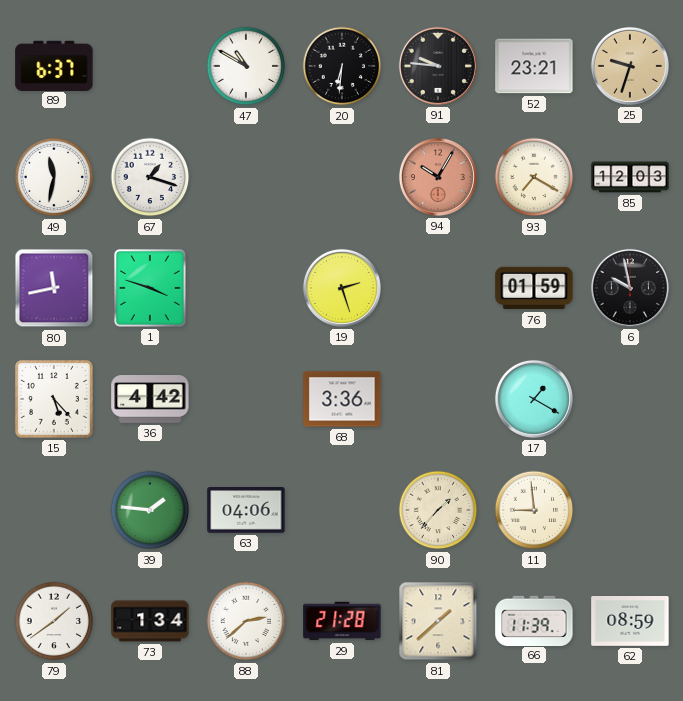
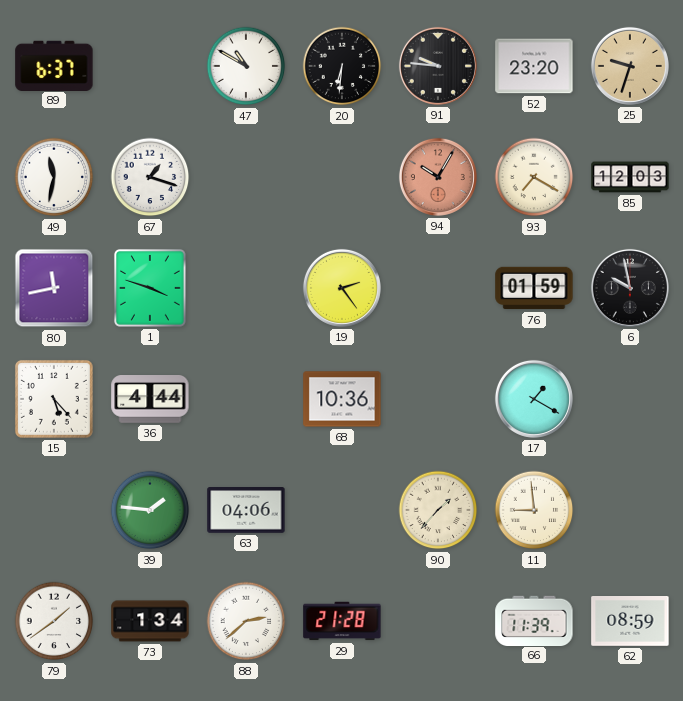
52: 23:21 -> 23:20
19: 2:27 -> 2:24
36: 4:42 -> 4:44
68: 3:36 -> 10:36
81: 1:38 -> none
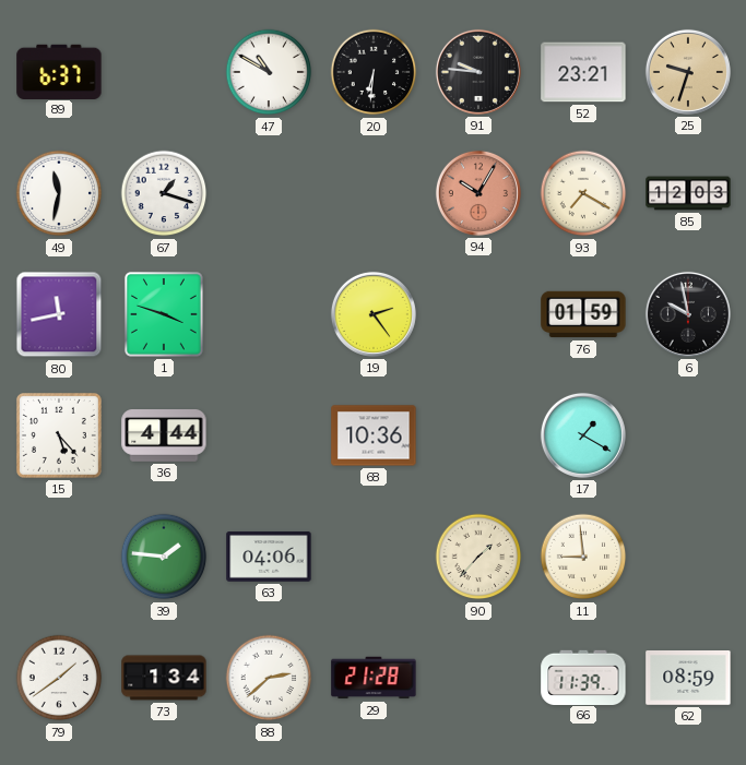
52: 23:20 -> 23:21
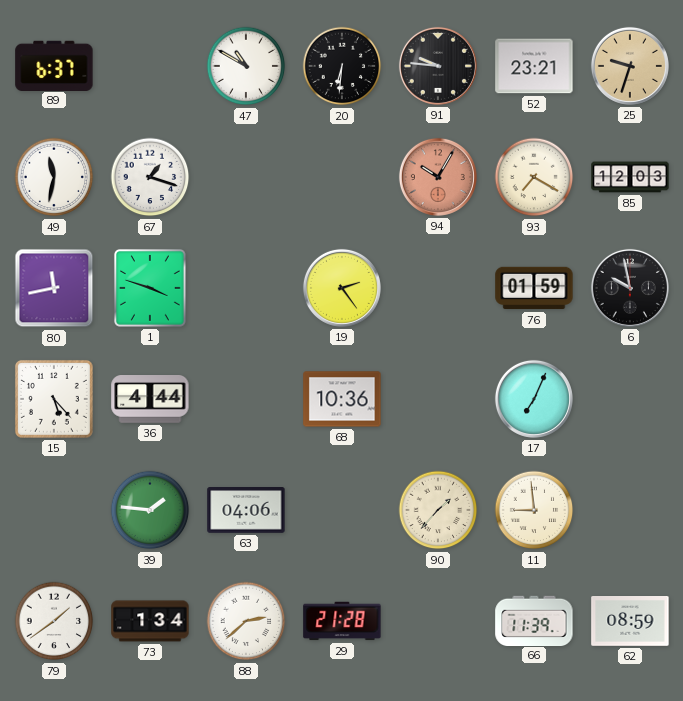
17: 1:20 -> 7:04
